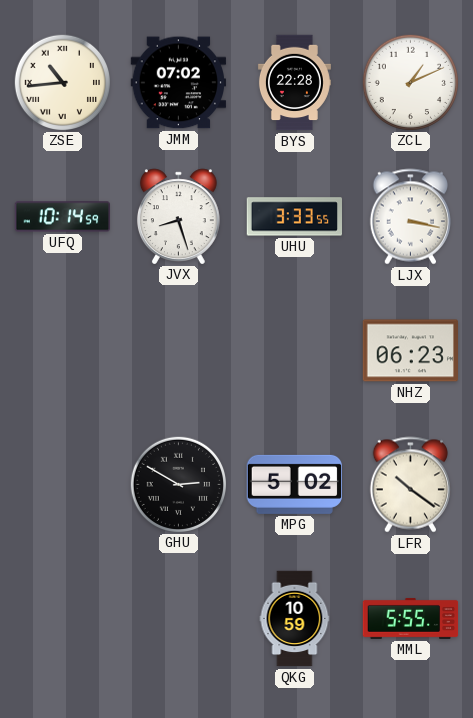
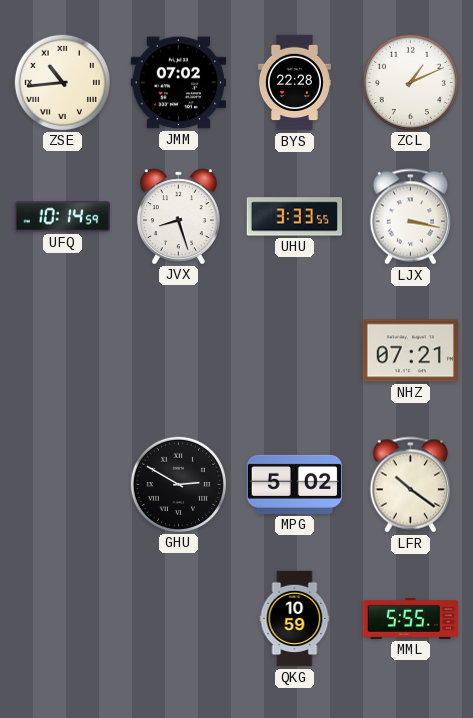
NHZ: 06:23 -> 07:21
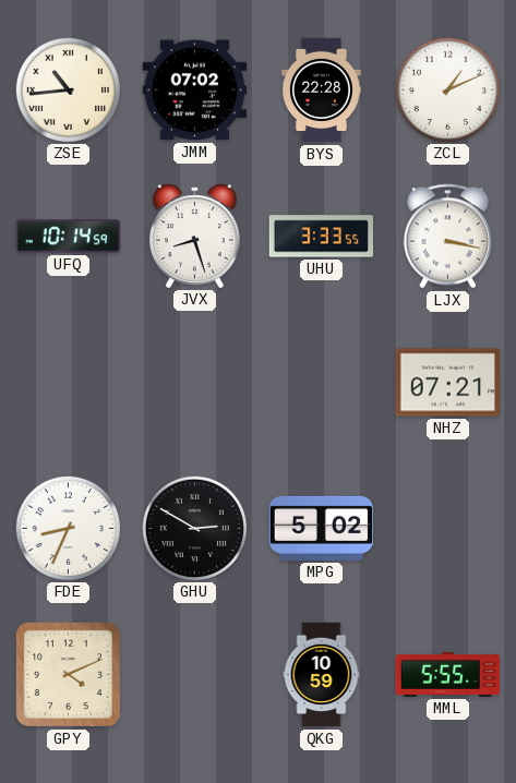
FDE: none -> 8:34
LFR: 10:21 -> none
GPY: none -> 4:11
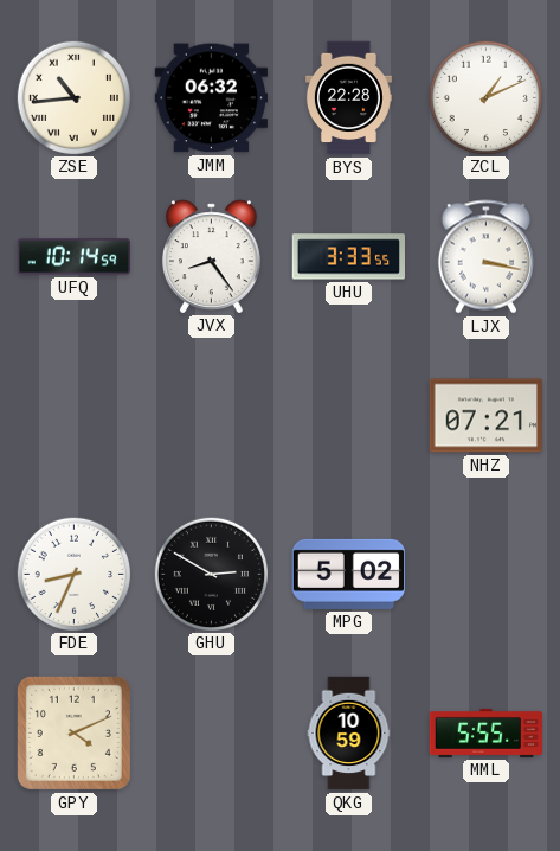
JMM: 07:02 -> 06:32
JVX: 8:27 -> 8:24
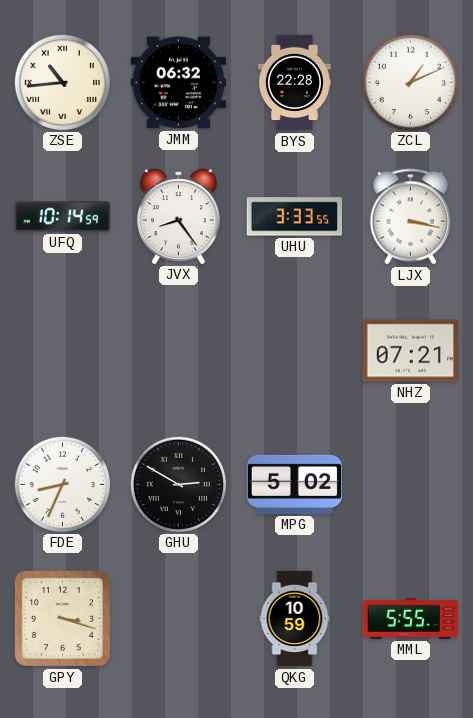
GPY: 4:11 -> 3:18
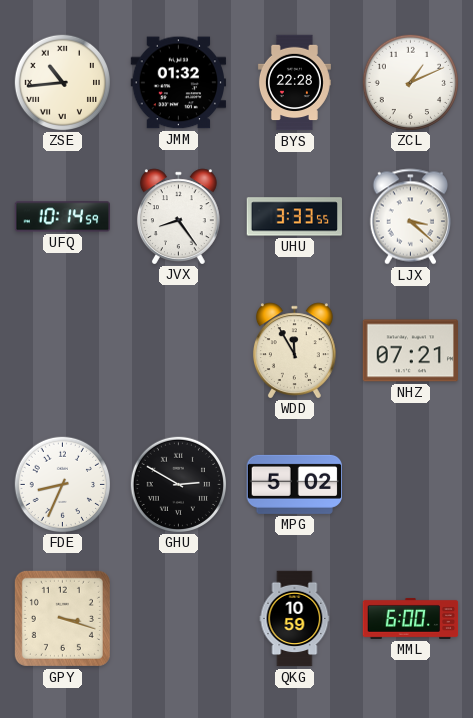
JMM: 06:32 -> 01:32
LJX: 3:17 -> 3:22
WDD: none -> 11:55
MML: 5:55 -> 6:00
